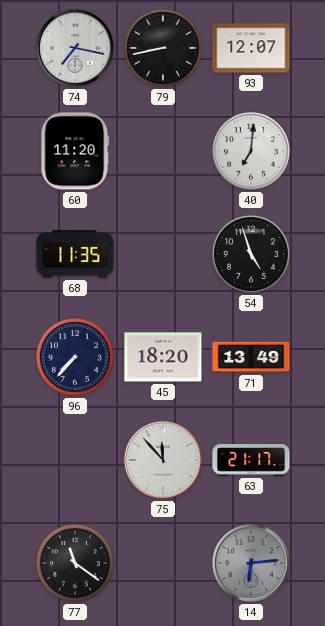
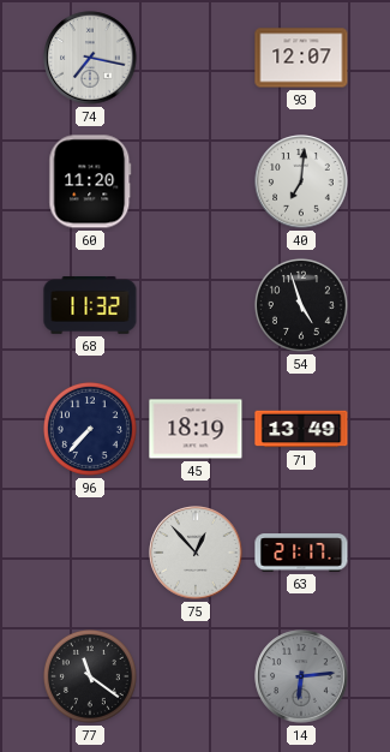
79: 8:43 -> none
68: 11:35 -> 11:32
45: 18:20 -> 18:19
75: 11:53 -> 12:53
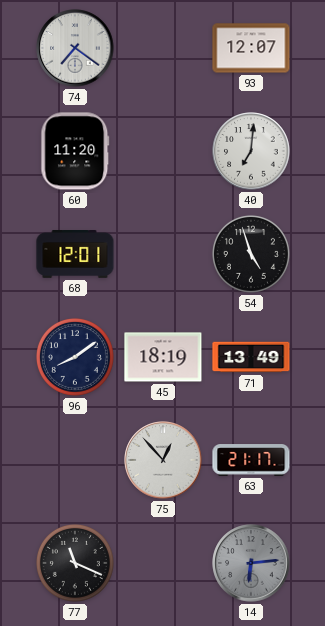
74: 7:17 -> 7:21
68: 11:32 -> 12:01
96: 7:37 -> 8:09
77: 11:21 -> 11:19
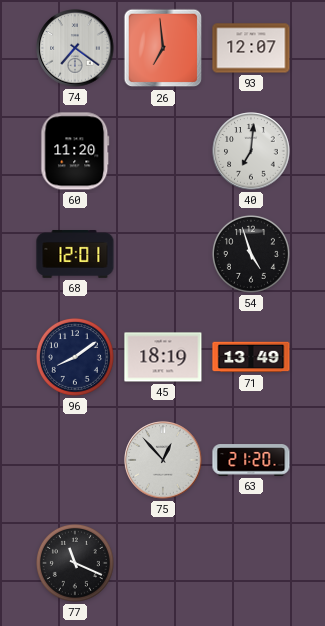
26: none -> 6:59
63: 21:17 -> 21:20
14: 6:14 -> none
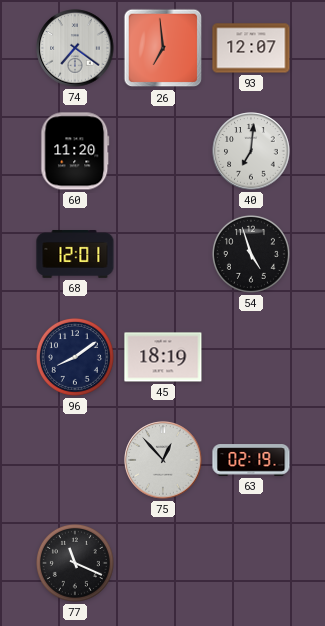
71: 13:49 -> none
63: 21:20 -> 02:19
